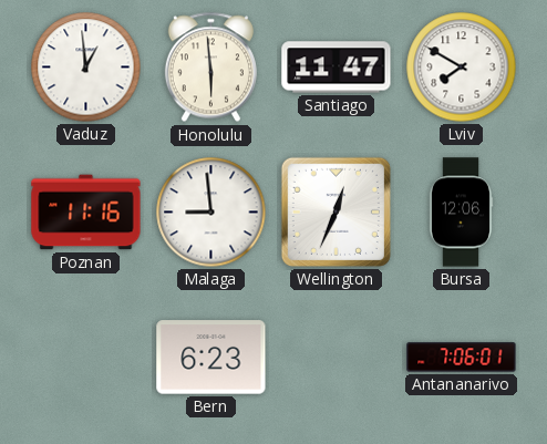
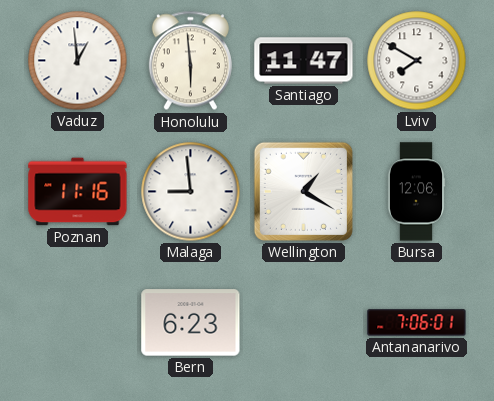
Wellington: 12:34 -> 1:20
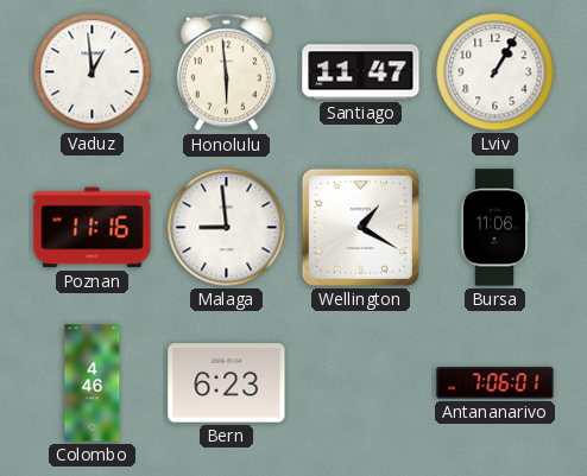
Lviv: 7:50 -> 1:05
Bursa: 12:06 -> 11:06
Colombo: none -> 4:46
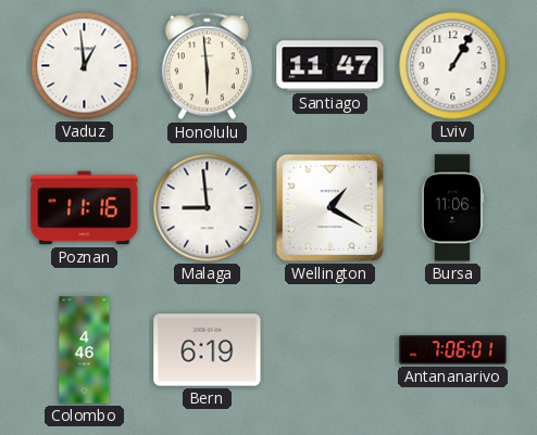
Bern: 6:23 -> 6:19
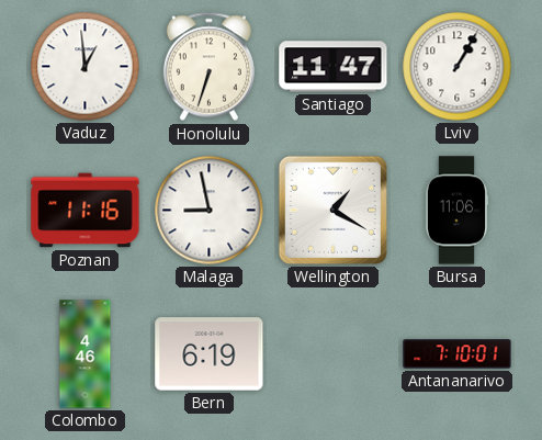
Honolulu: 5:59 -> 6:33
Malaga: 8:59 -> 8:58
Antananarivo: 7:06 -> 7:10
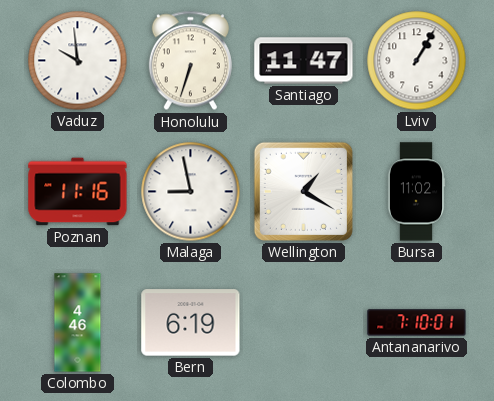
Vaduz: 12:59 -> 9:59
Bursa: 11:06 -> 11:02
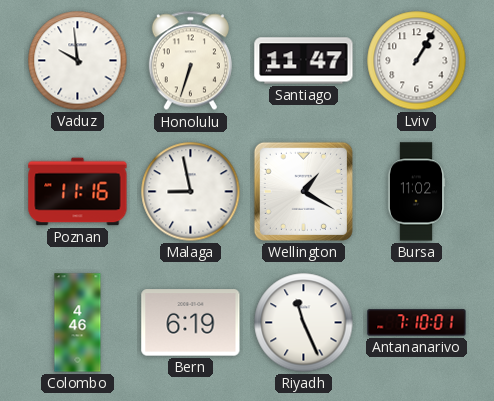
Riyadh: none -> 11:26
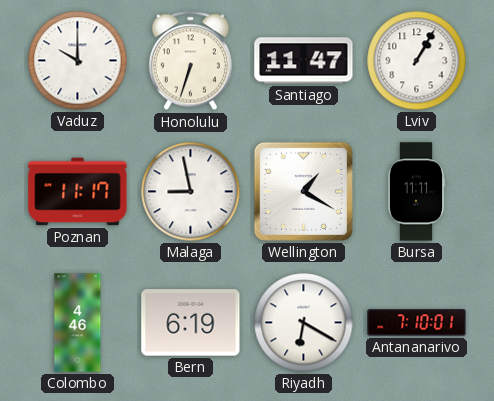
Vaduz: 9:59 -> 10:00
Poznan: 11:16 -> 11:17
Bursa: 11:02 -> 11:11
Riyadh: 11:26 -> 6:20
